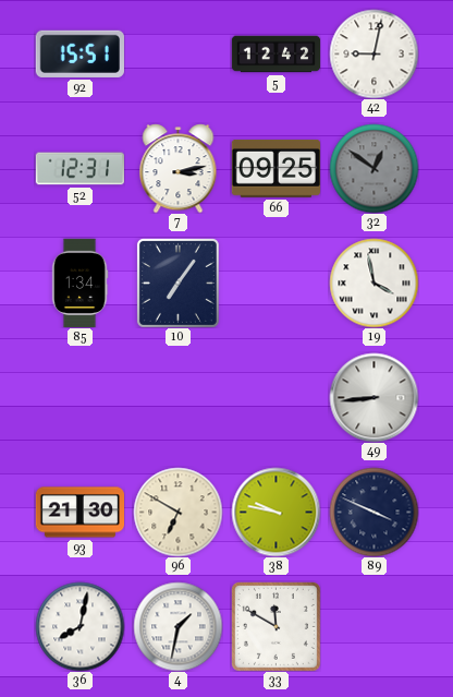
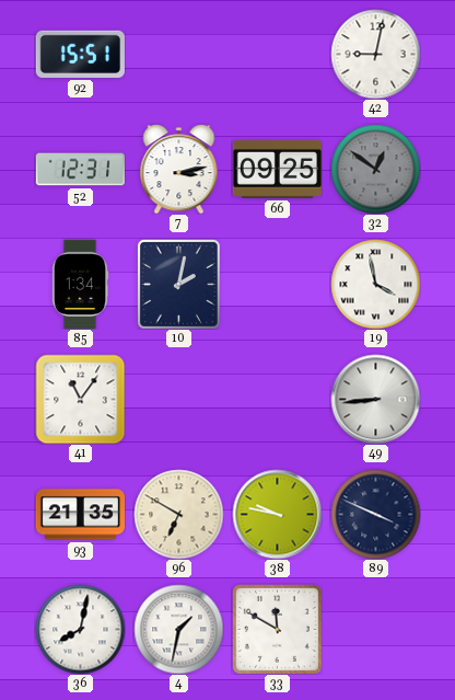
5: 12:42 -> none
10: 7:06 -> 2:02
41: none -> 11:06
93: 21:30 -> 21:35
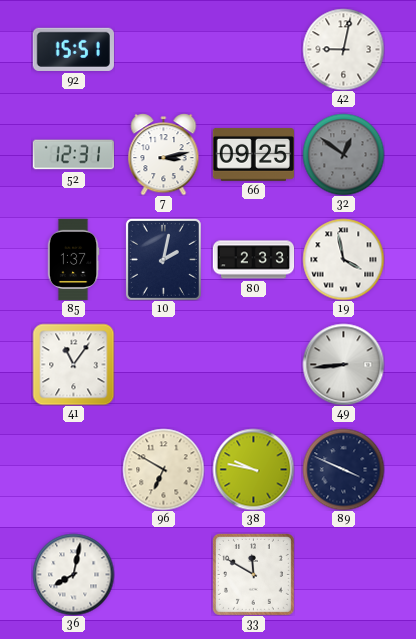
85: 1:34 -> 1:37
80: none -> 2:33
93: 21:35 -> none
4: 1:32 -> none
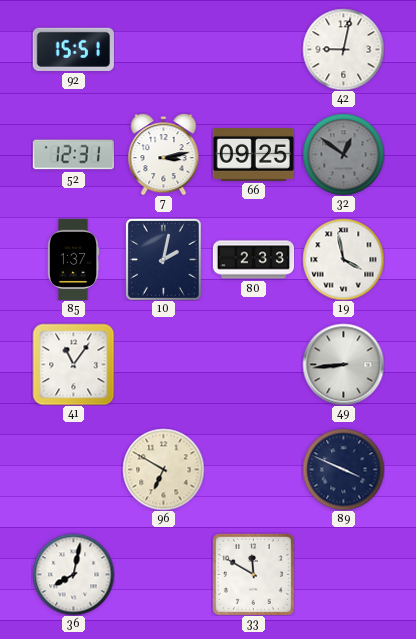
38: 9:47 -> none
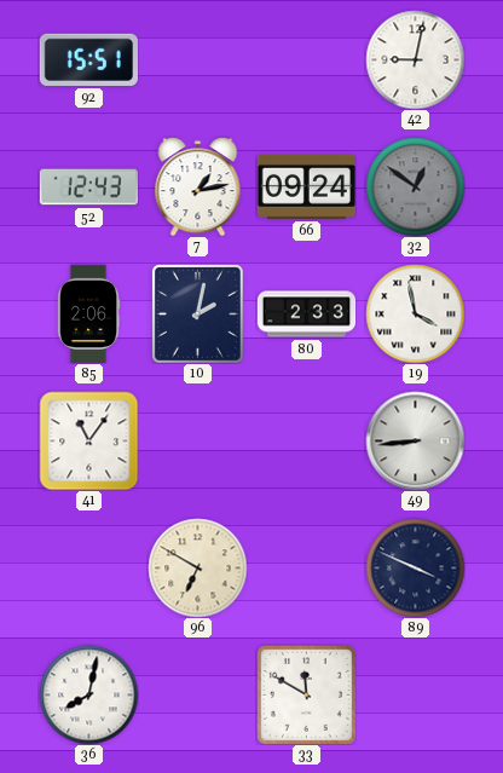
52: 12:31 -> 12:43
7: 3:13 -> 1:13
66: 09:25 -> 09:24
85: 1:37 -> 2:06
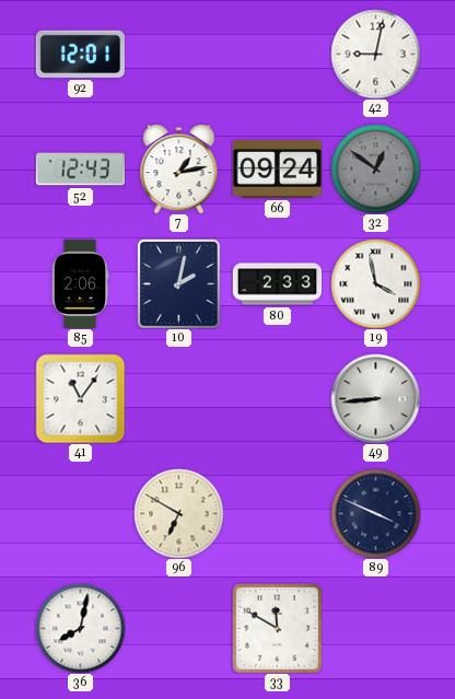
92: 15:51 -> 12:01
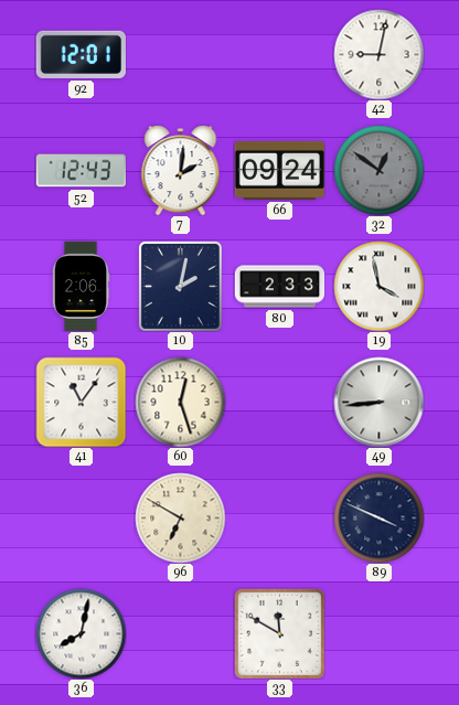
7: 1:13 -> 2:01
60: none -> 12:27
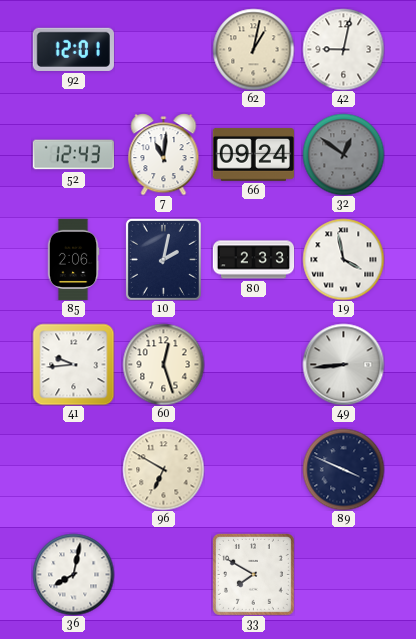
62: none -> 1:02
7: 2:01 -> 11:01
41: 11:06 -> 9:44
33: 11:50 -> 7:50
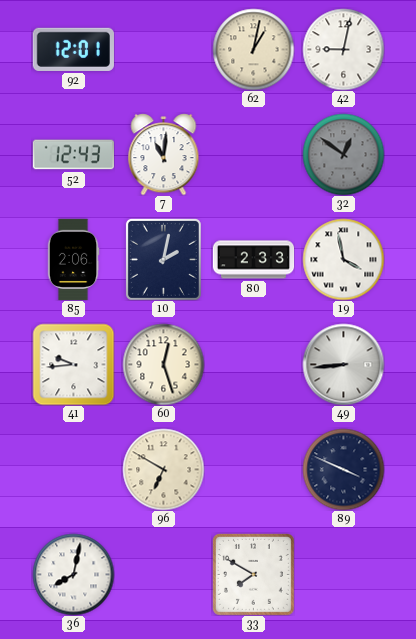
66: 09:24 -> none
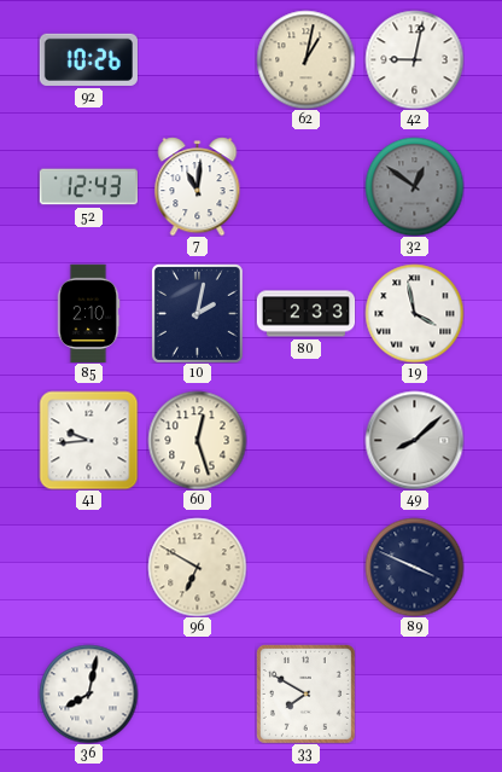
92: 12:01 -> 10:26
85: 2:06 -> 2:10
49: 8:44 -> 8:08
